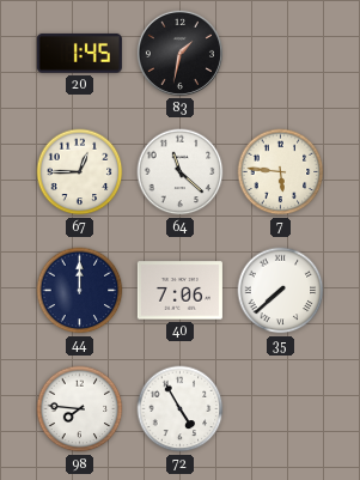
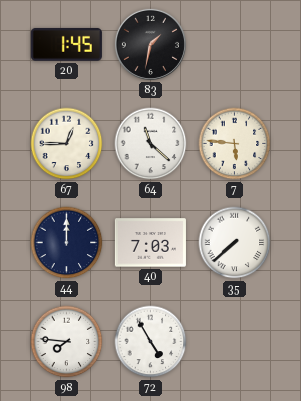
40: 7:06 -> 7:03
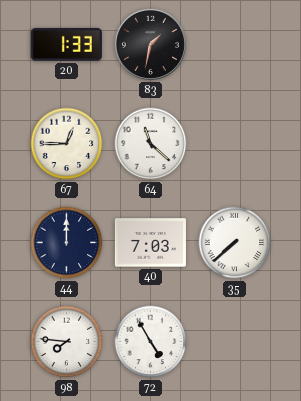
20: 1:45 -> 1:33
7: 5:46 -> none
